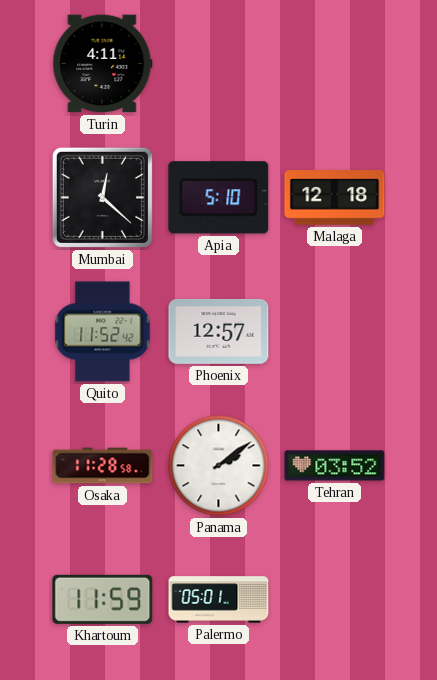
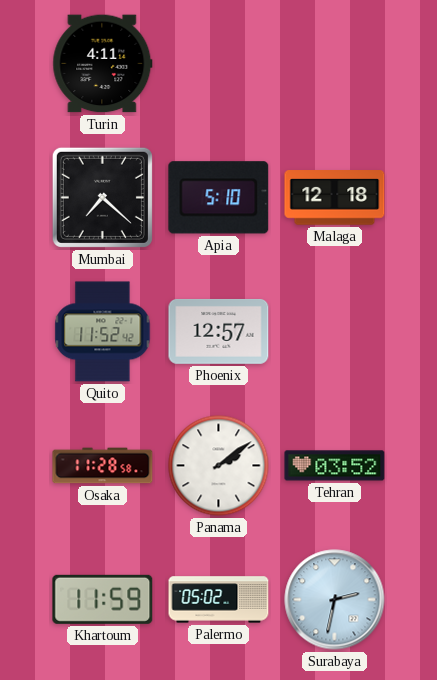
Mumbai: 12:22 -> 7:22
Palermo: 05:01 -> 05:02
Surabaya: none -> 2:32
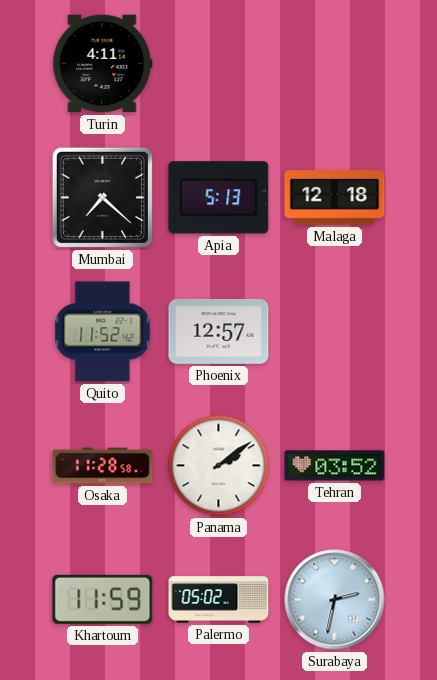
Apia: 5:10 -> 5:13
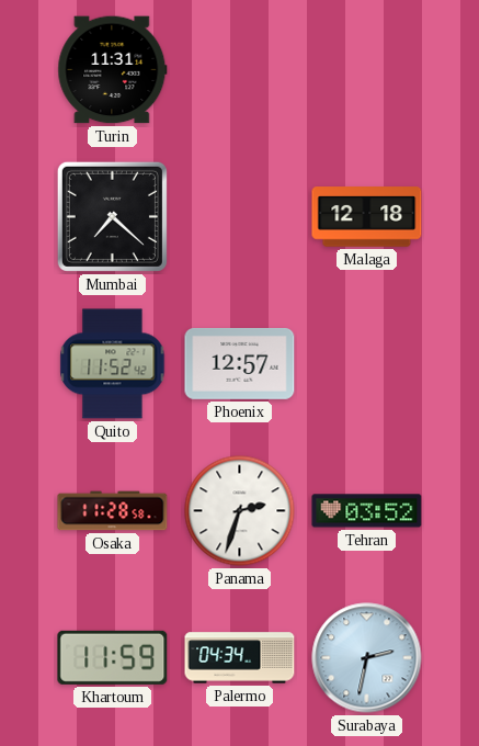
Turin: 4:11 -> 11:31
Apia: 5:13 -> none
Panama: 2:09 -> 2:33
Palermo: 05:02 -> 04:34
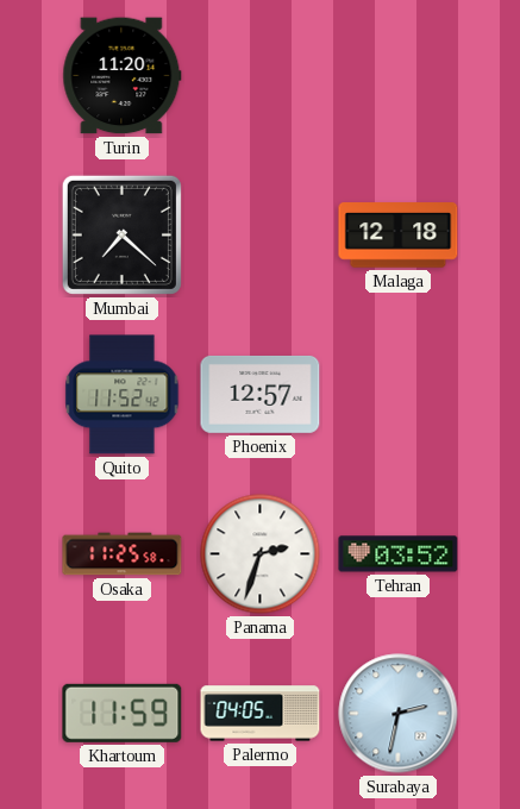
Turin: 11:31 -> 11:20
Osaka: 11:28 -> 11:25
Palermo: 04:34 -> 04:05
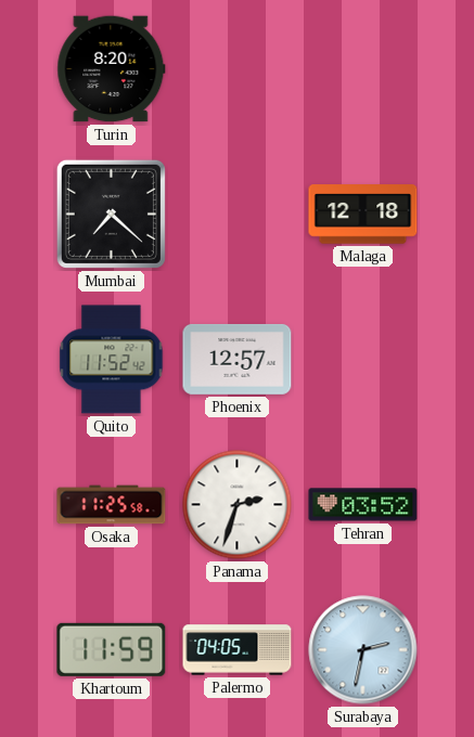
Turin: 11:20 -> 8:20
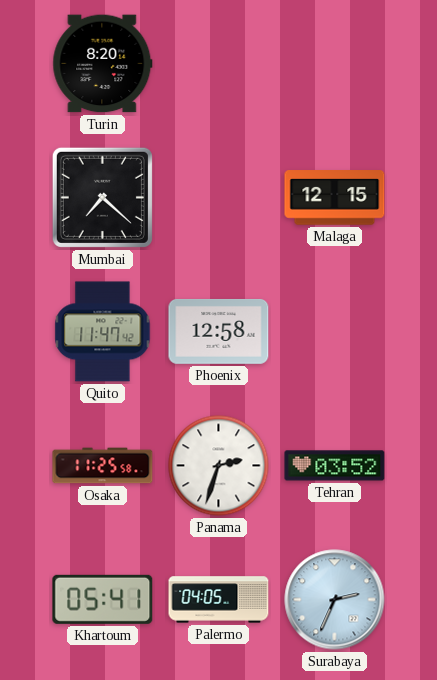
Malaga: 12:18 -> 12:15
Quito: 11:52 -> 11:47
Phoenix: 12:57 -> 12:58
Khartoum: 11:59 -> 05:41
Surabaya: 2:32 -> 2:34
